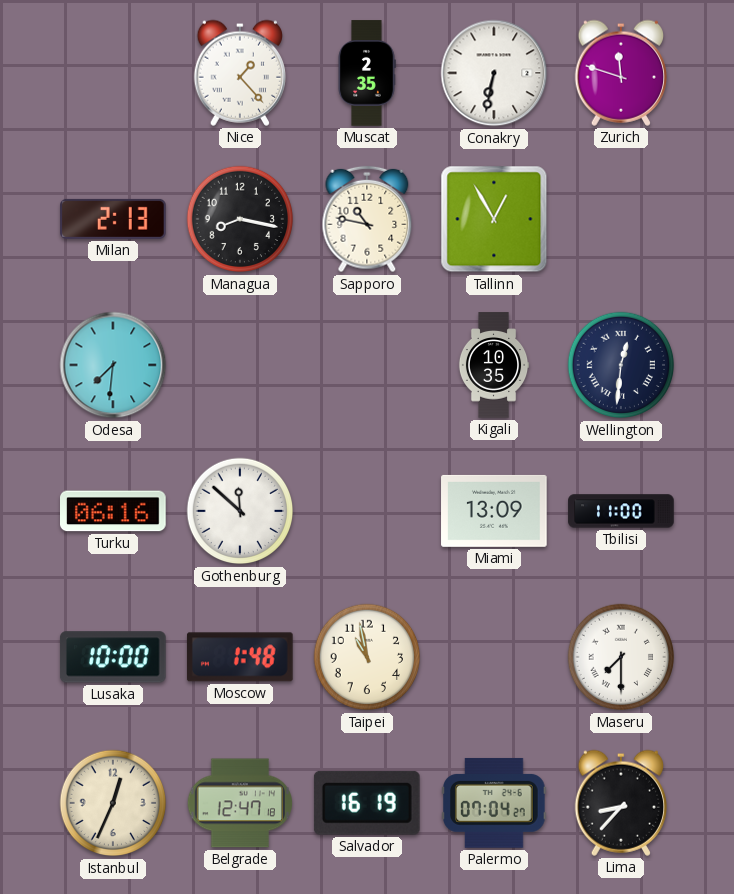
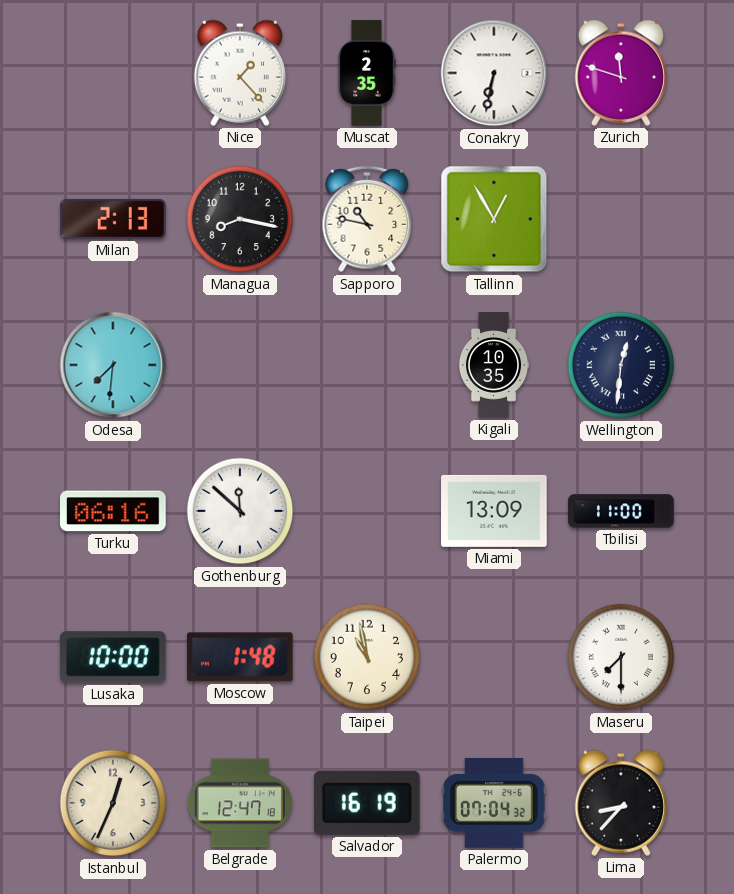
Palermo: 07:04:27 -> 07:04:32
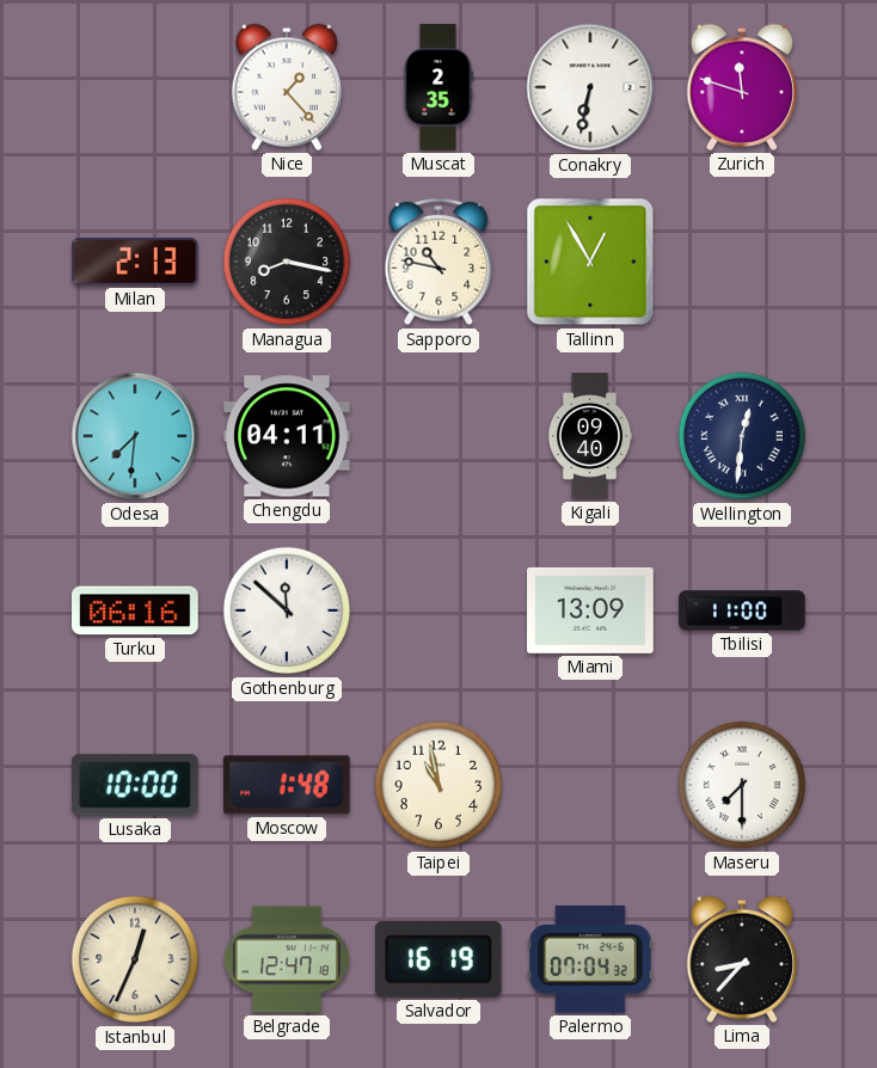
Chengdu: none -> 04:11
Kigali: 10:35 -> 09:40
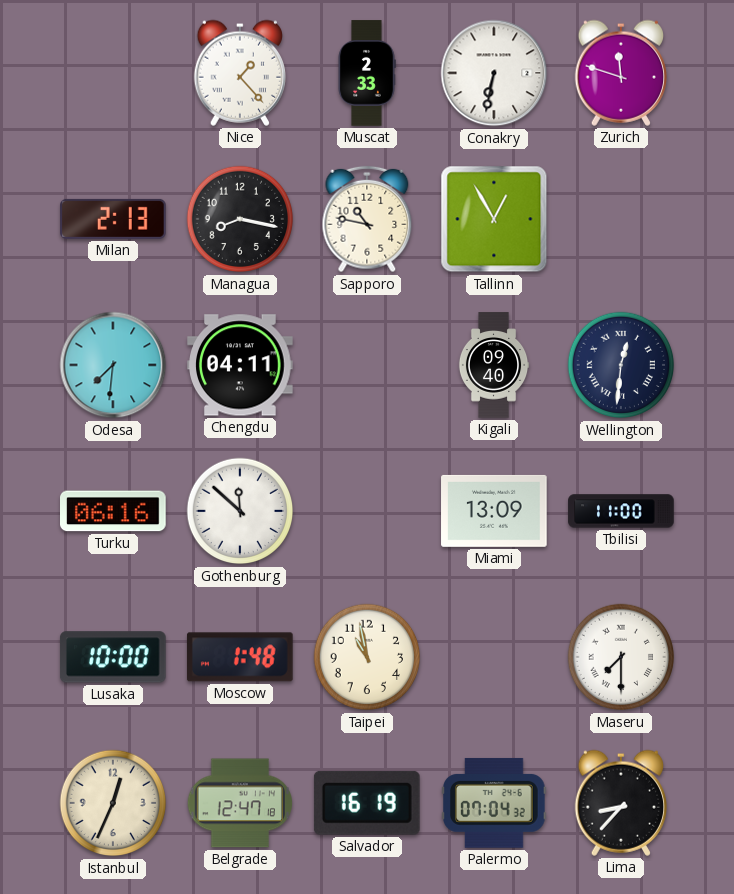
Muscat: 2:35 -> 2:33
